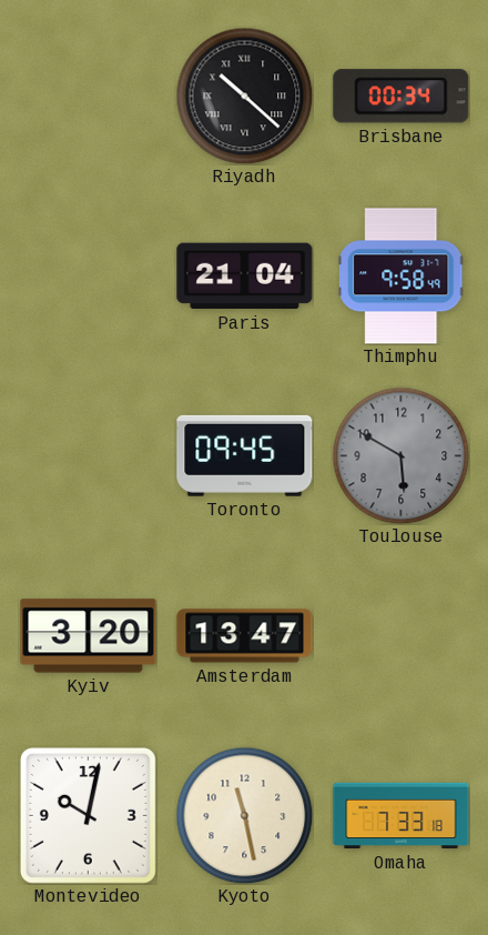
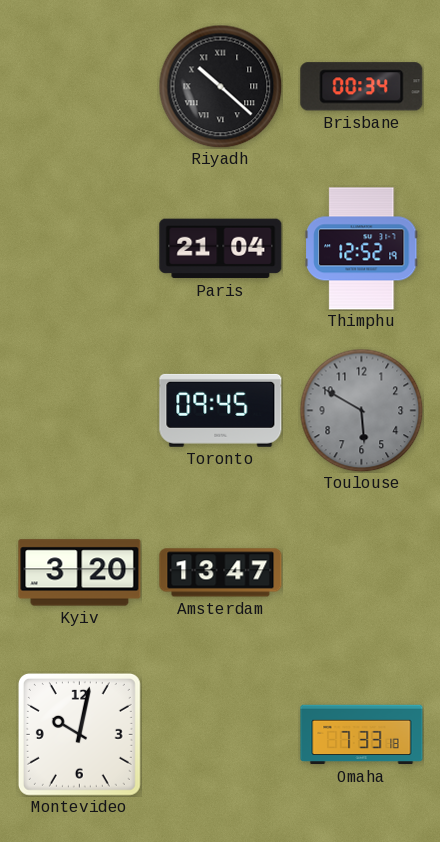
Thimphu: 9:58 -> 12:52
Kyoto: 11:28 -> none
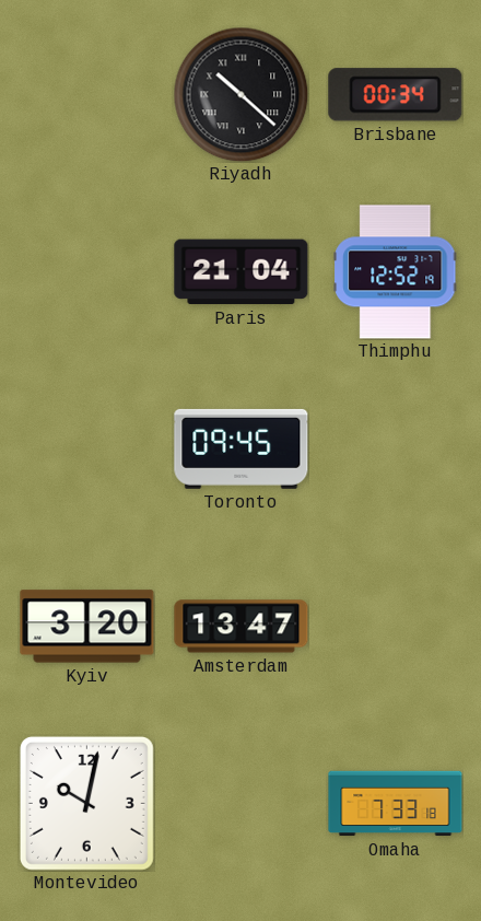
Toulouse: 5:50 -> none
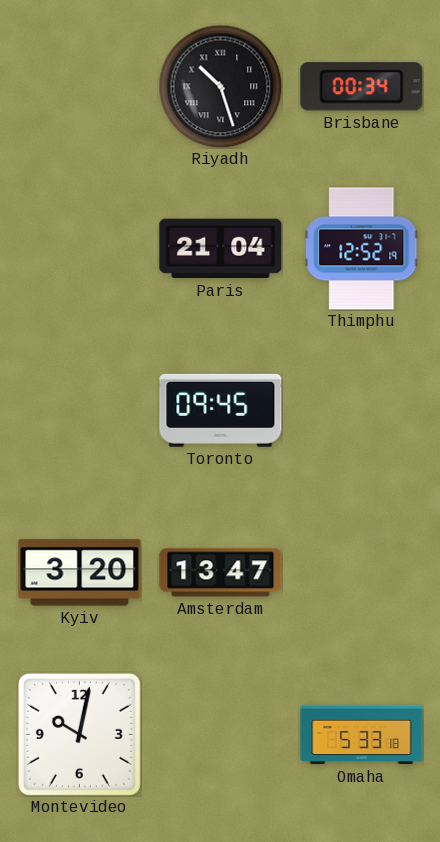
Riyadh: 10:22 -> 10:27
Omaha: 7:33 -> 5:33
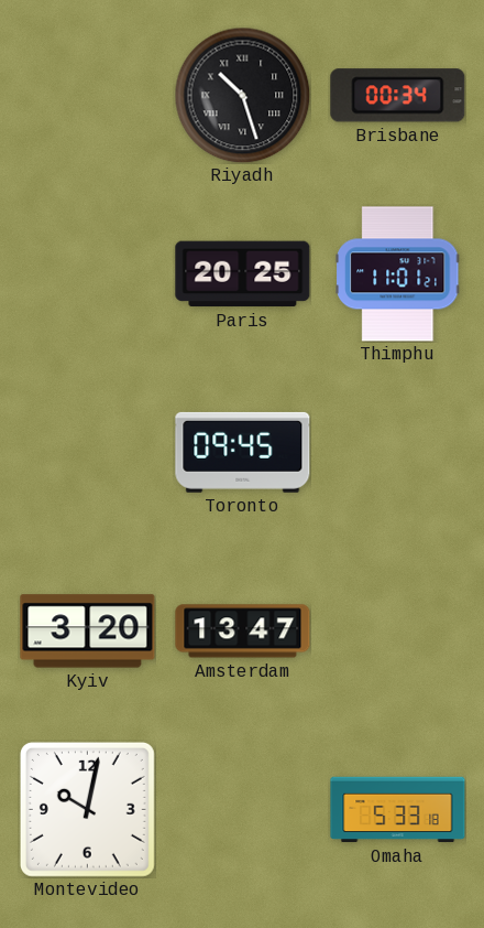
Paris: 21:04 -> 20:25
Thimphu: 12:52 -> 11:01
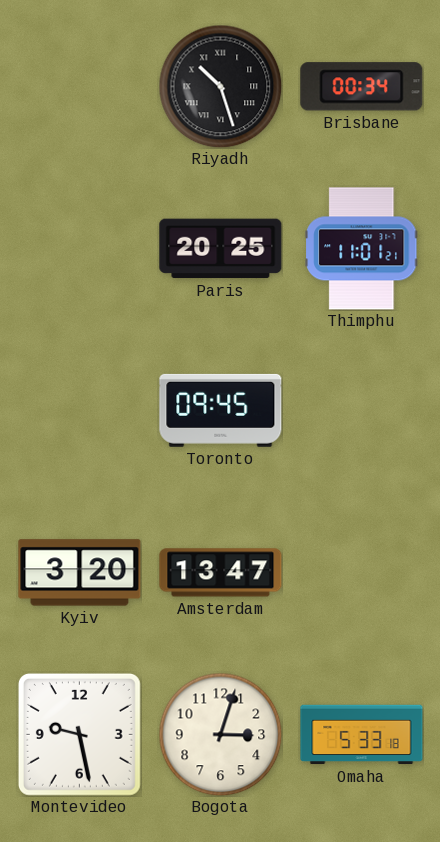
Montevideo: 10:02 -> 9:28
Bogota: none -> 3:03
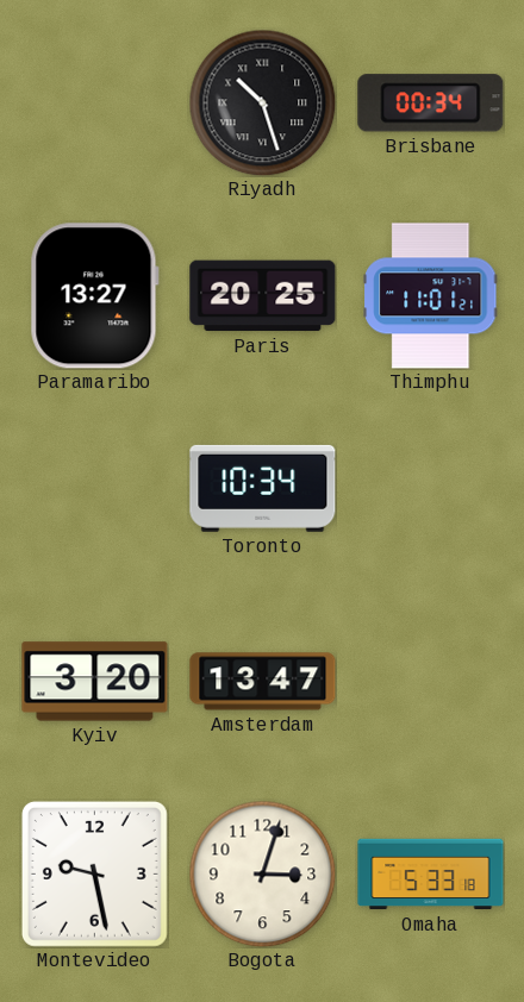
Paramaribo: none -> 13:27
Toronto: 09:45 -> 10:34
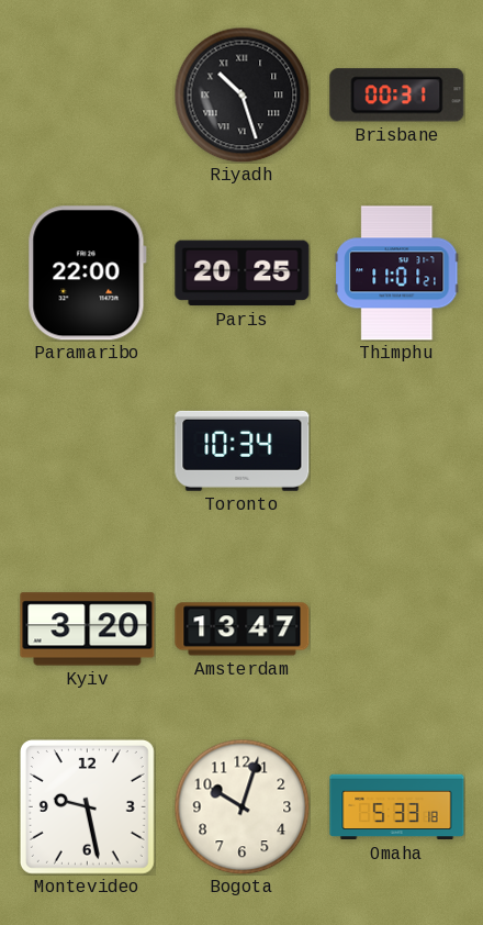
Brisbane: 00:34 -> 00:31
Paramaribo: 13:27 -> 22:00
Bogota: 3:03 -> 10:03
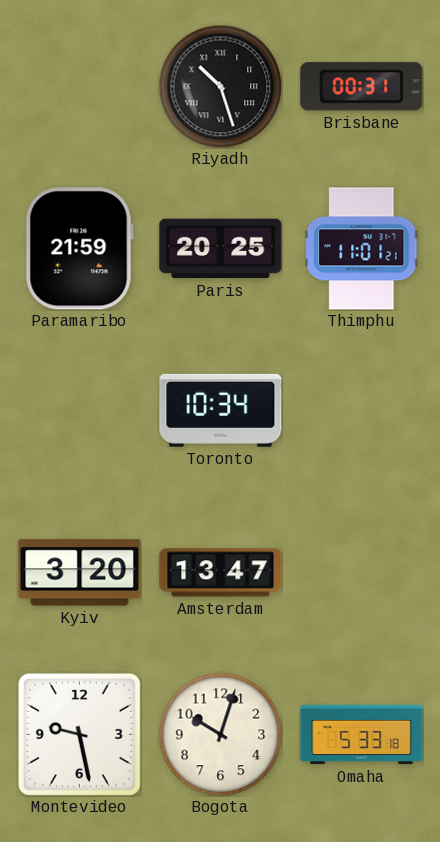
Paramaribo: 22:00 -> 21:59
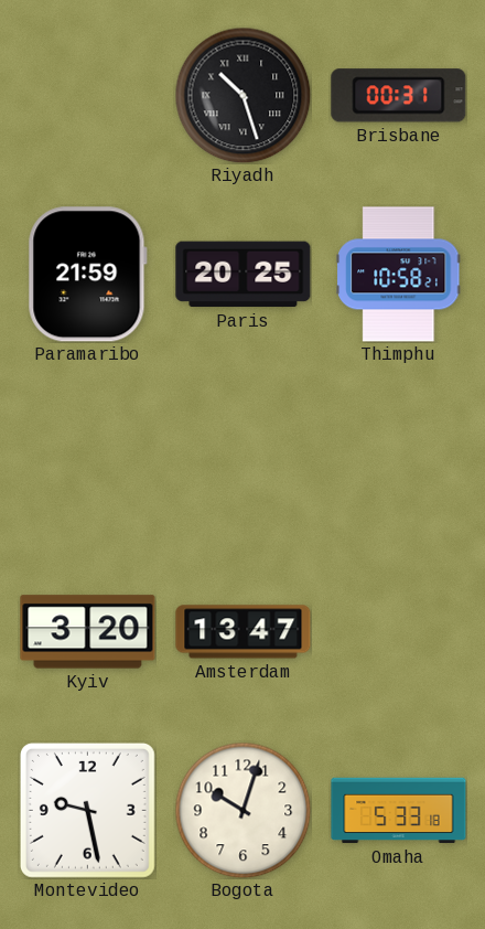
Thimphu: 11:01 -> 10:58
Toronto: 10:34 -> none
